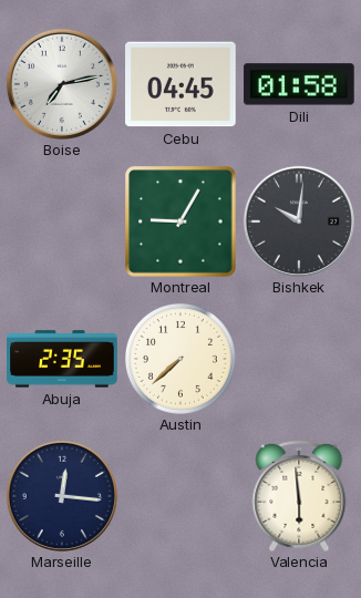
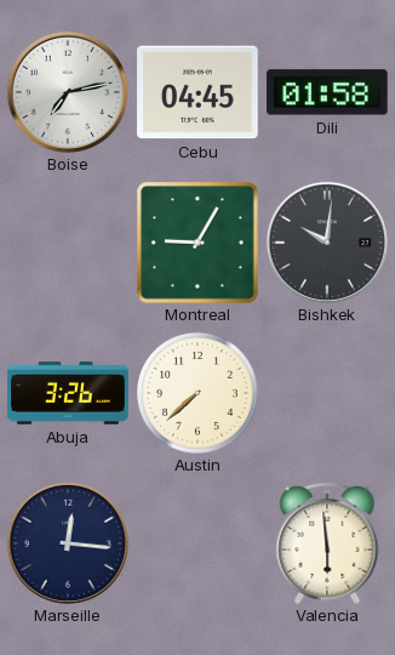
Abuja: 2:35 -> 3:26
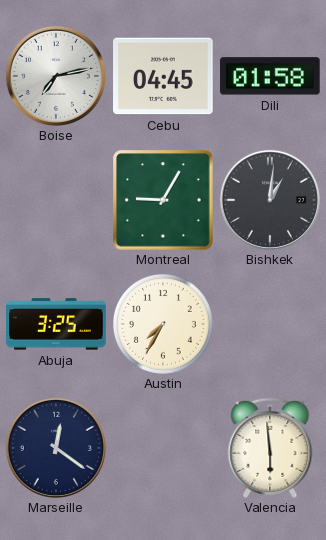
Bishkek: 10:01 -> 1:01
Abuja: 3:26 -> 3:25
Austin: 7:38 -> 7:35
Marseille: 12:16 -> 12:21
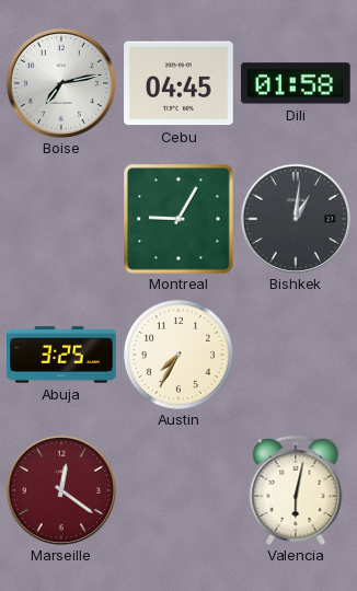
Marseille dial: navy -> burgundy
Valencia: 5:59 -> 6:02
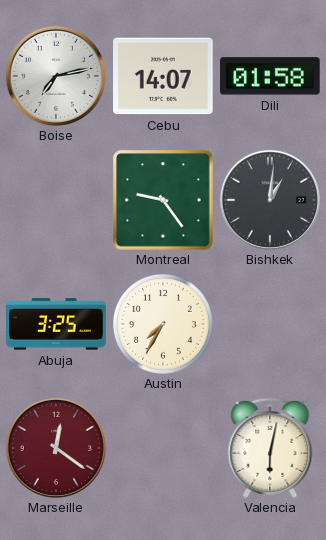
Cebu: 04:45 -> 14:07
Montreal: 9:05 -> 9:24
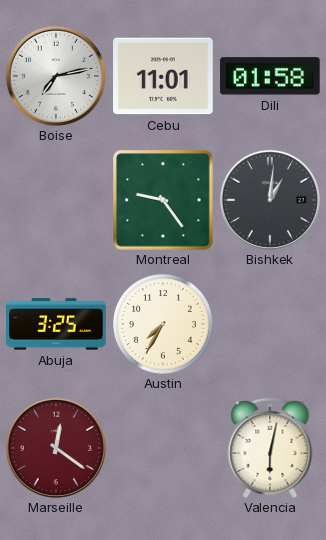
Cebu: 14:07 -> 11:01
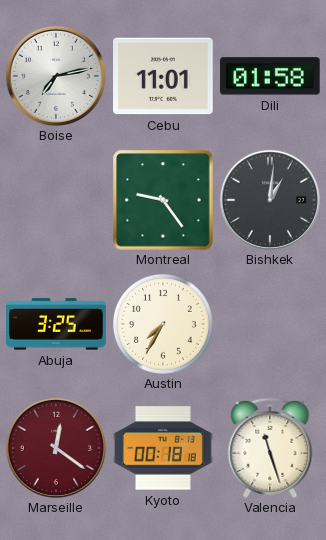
Kyoto: none -> 00:18
Valencia: 6:02 -> 11:27
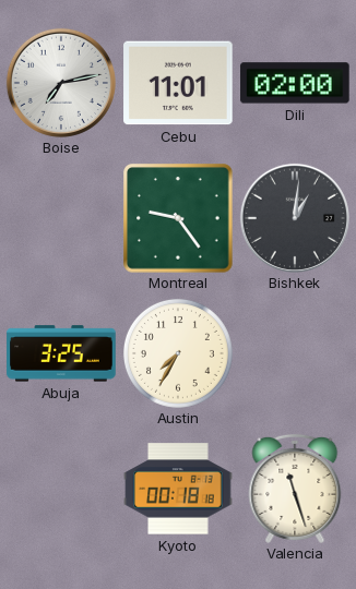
Dili: 01:58 -> 02:00
Marseille: 12:21 -> none
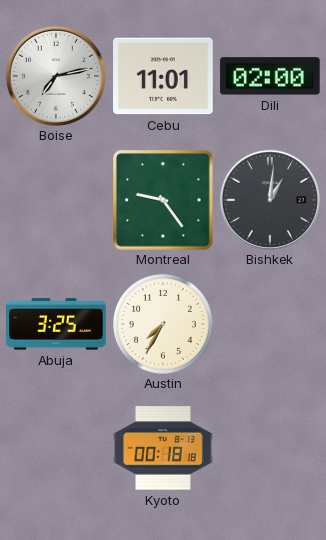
Valencia: 11:27 -> none
